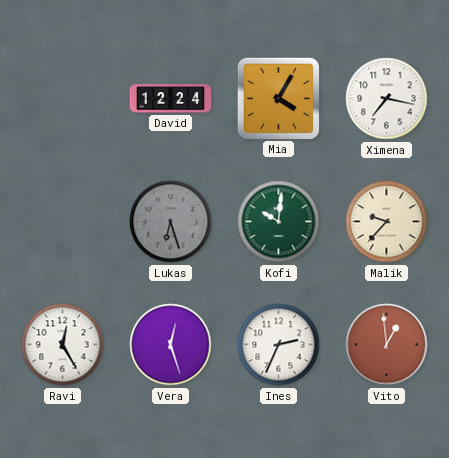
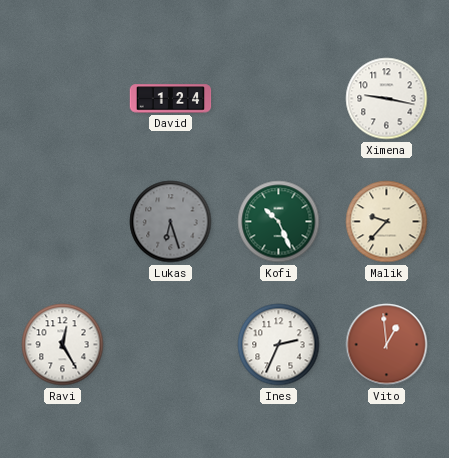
David: 12:24 -> 1:24
Mia: 4:05 -> none
Ximena: 7:17 -> 9:17
Kofi: 10:01 -> 10:26
Vera: 12:27 -> none
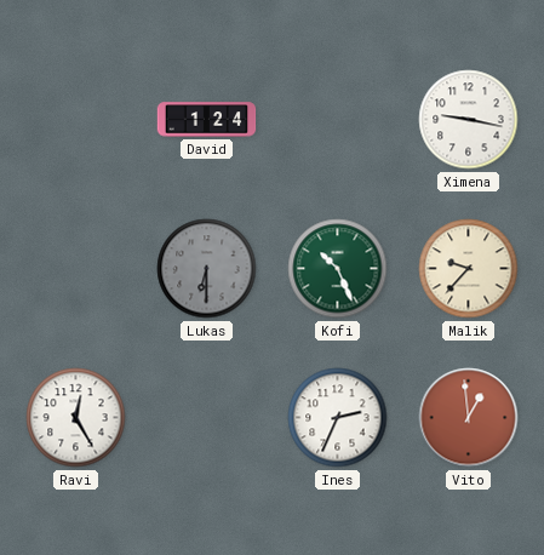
Lukas: 6:27 -> 6:30
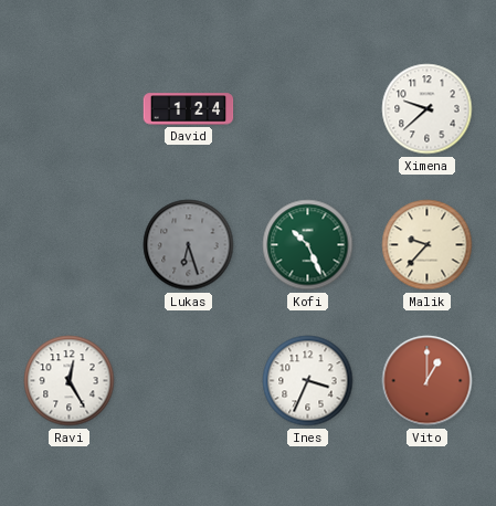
Ximena: 9:17 -> 9:38
Lukas: 6:30 -> 6:27
Ines: 2:34 -> 3:34
Vito: 12:59 -> 1:00
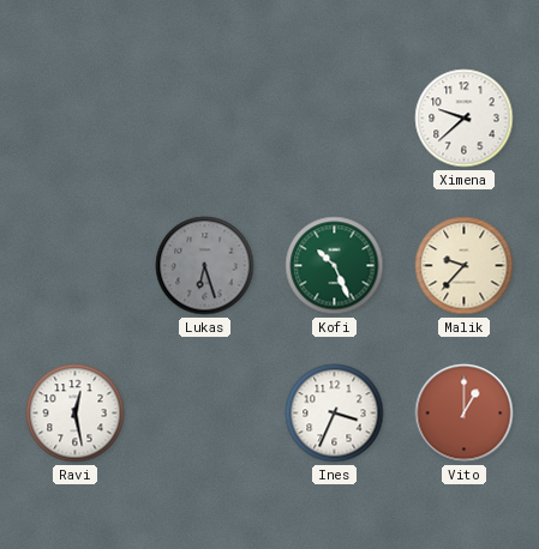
David: 1:24 -> none
Ravi: 12:25 -> 12:28
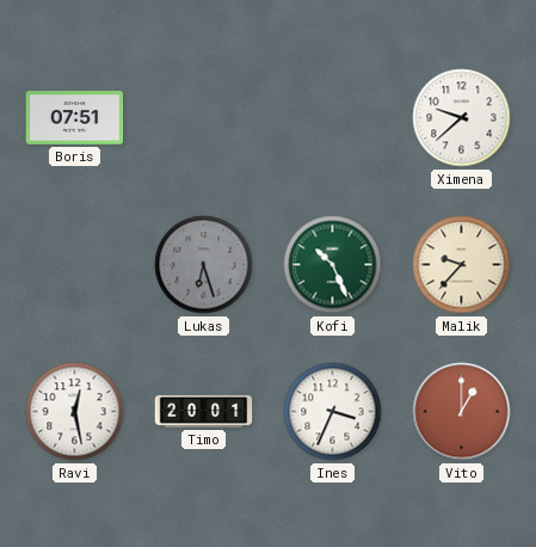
Boris: none -> 07:51
Timo: none -> 20:01
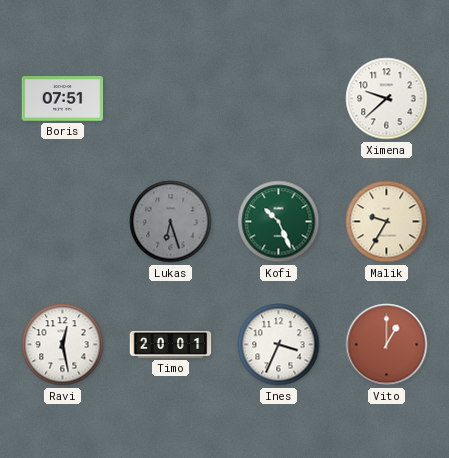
Malik: 9:37 -> 9:35
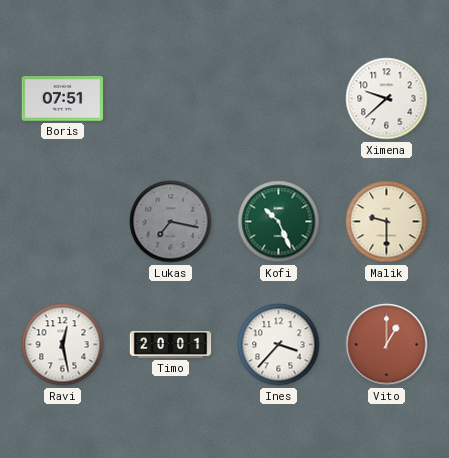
Lukas: 6:27 -> 7:17
Malik: 9:35 -> 9:30
Ines: 3:34 -> 3:37
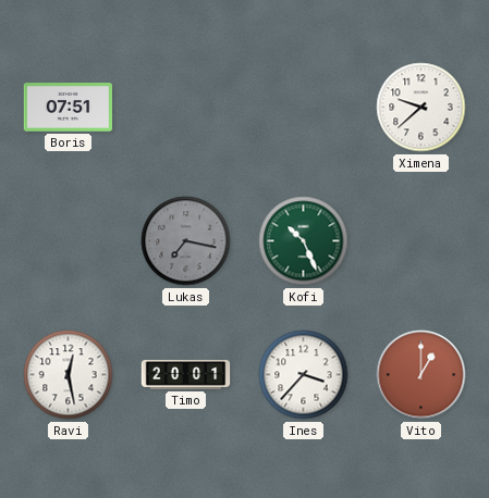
Malik: 9:30 -> none
